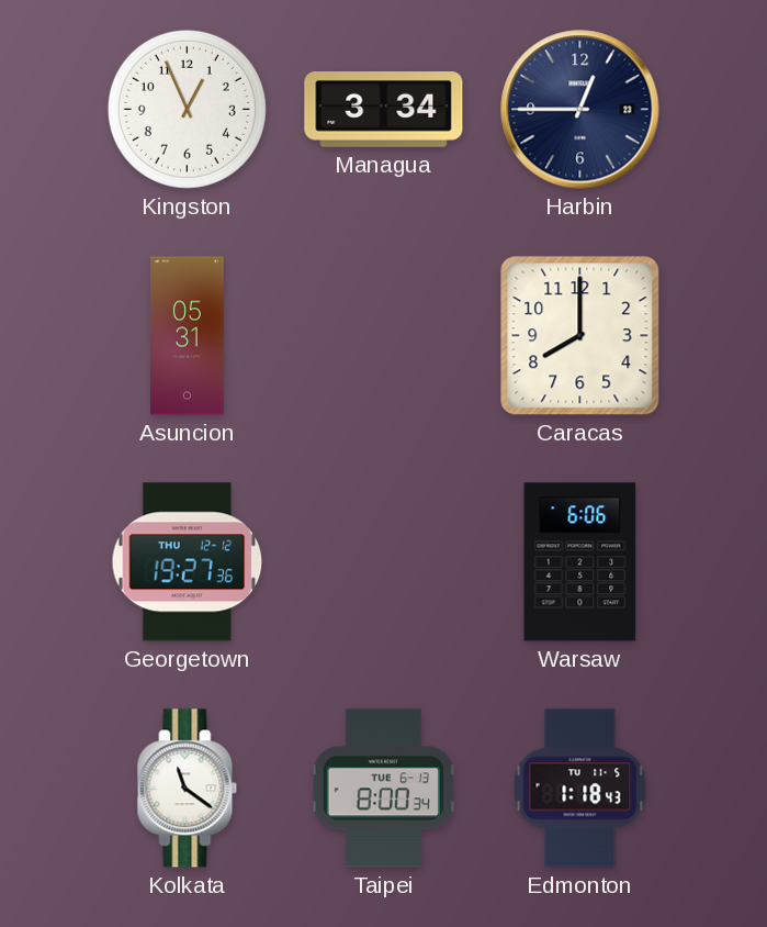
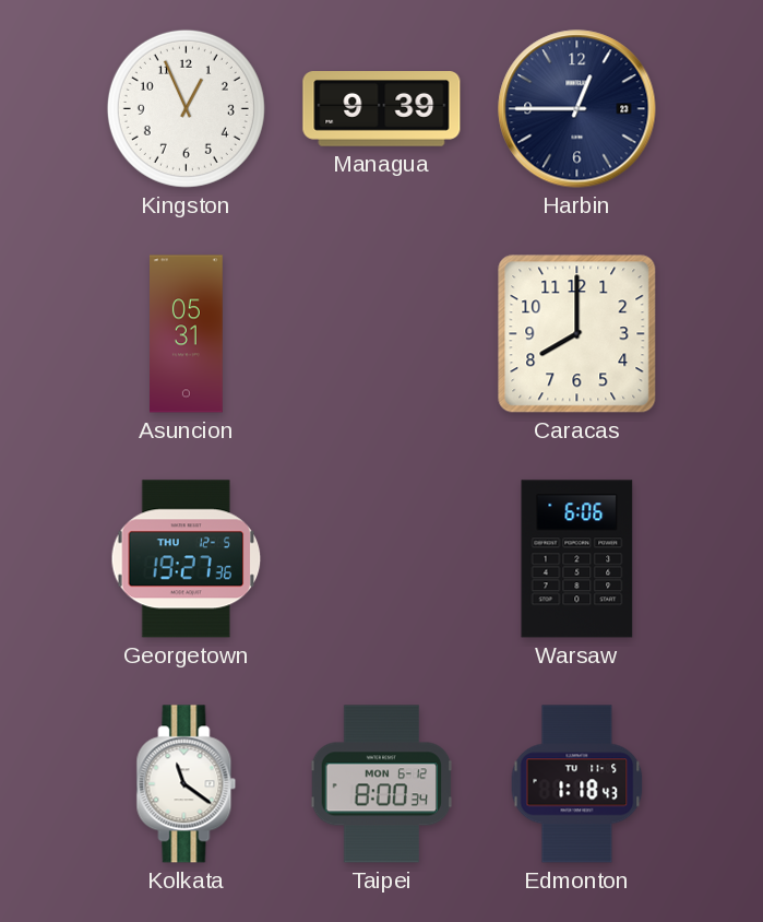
Managua: 3:34 -> 9:39
Georgetown date: THU 12-12 -> THU 12-5
Taipei date: TUE 6-13 -> MON 6-12
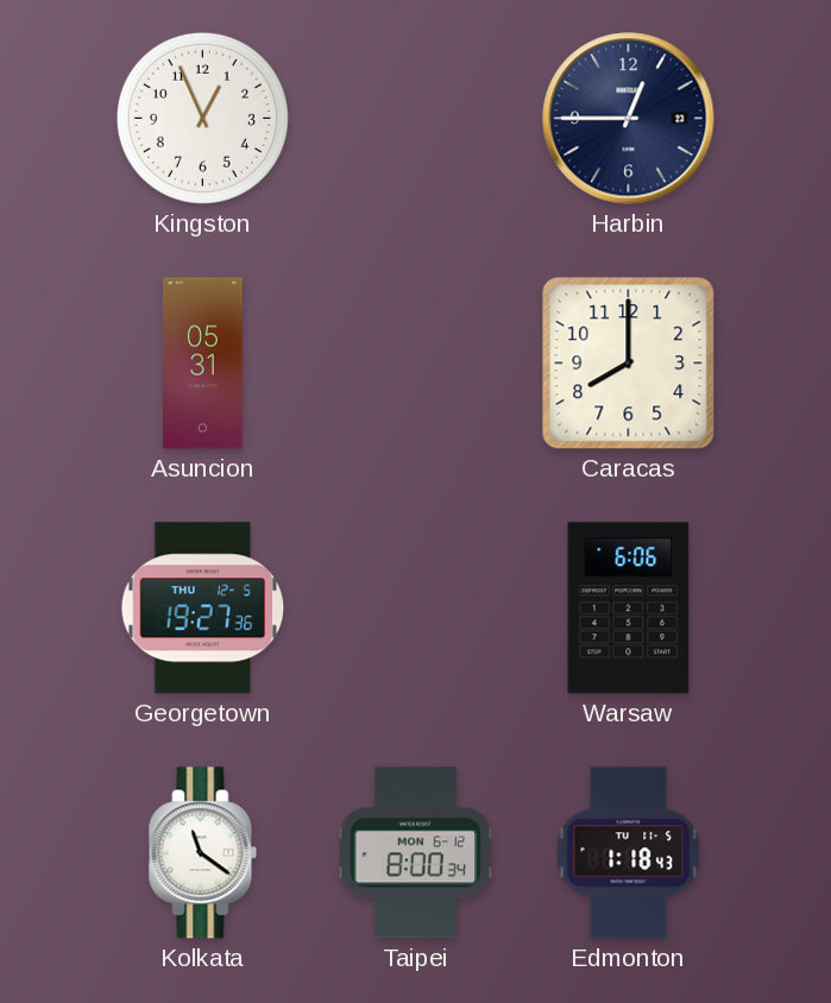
Managua: 9:39 -> none
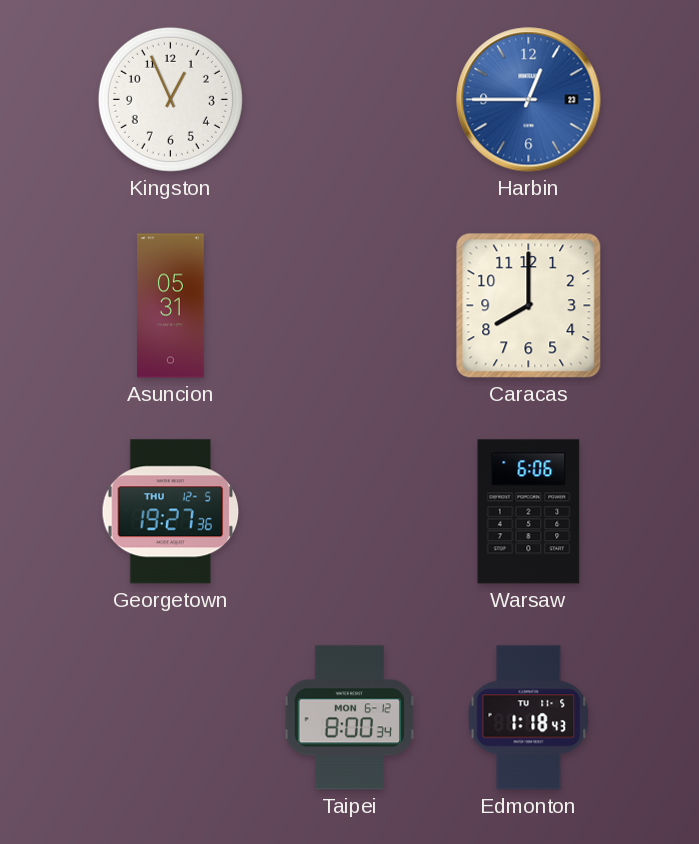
Harbin dial: navy -> blue
Kolkata: 11:21 -> none
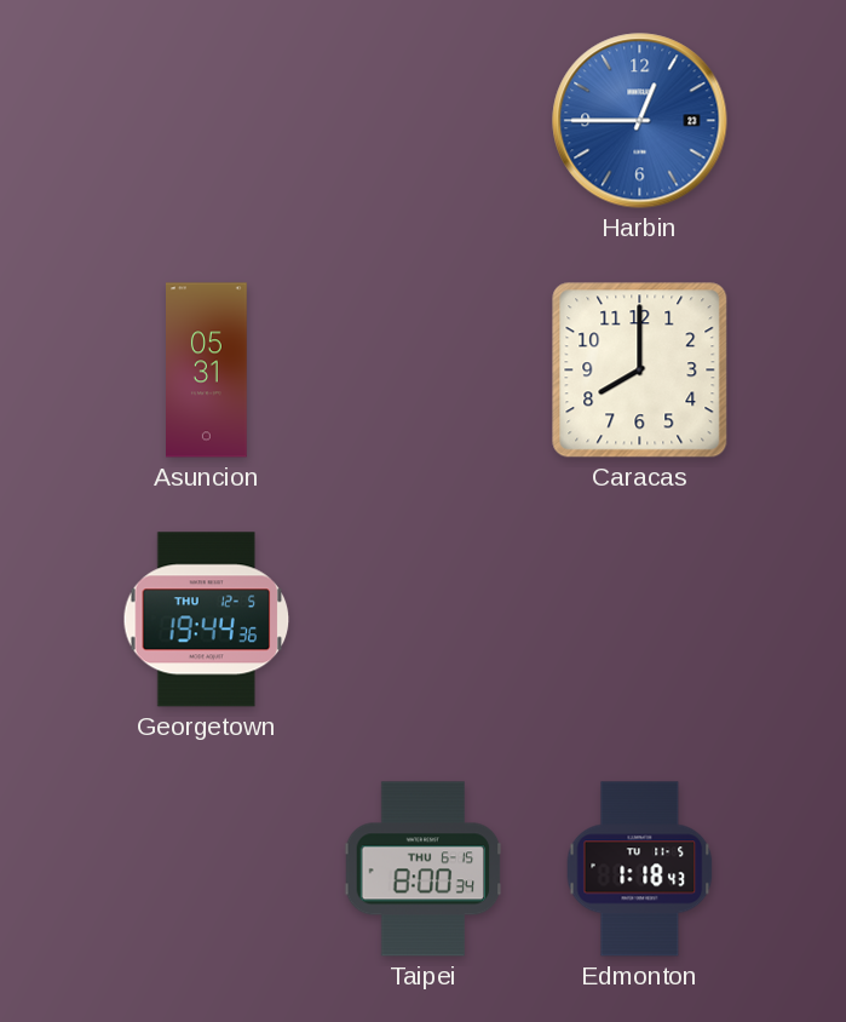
Kingston: 12:56 -> none
Georgetown: 19:27 -> 19:44
Warsaw: 6:06 -> none
Taipei date: MON 6-12 -> THU 6-15
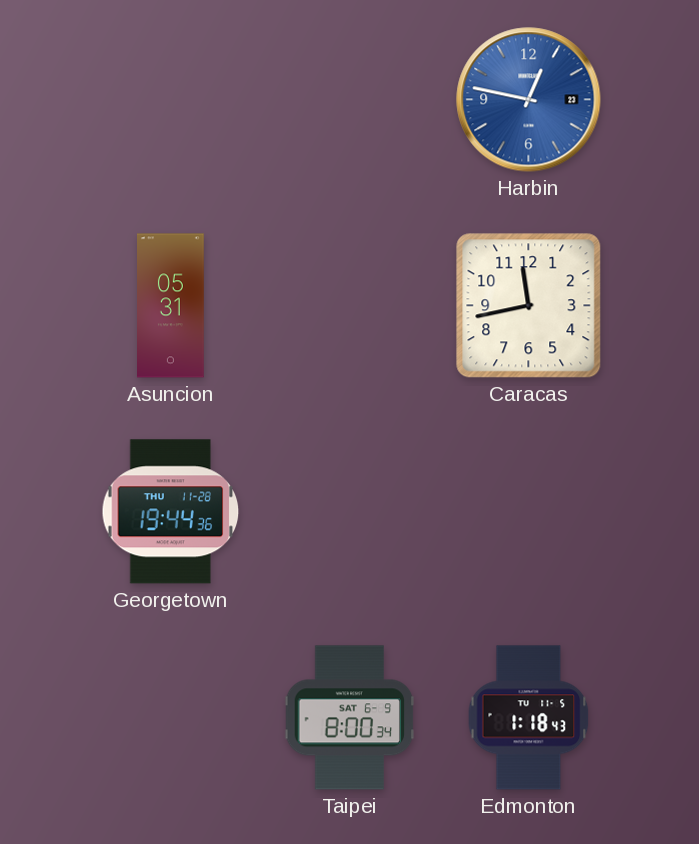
Harbin: 12:45 -> 12:47
Caracas: 8:00 -> 11:43
Georgetown date: THU 12-5 -> THU 11-28
Taipei date: THU 6-15 -> SAT 6-9
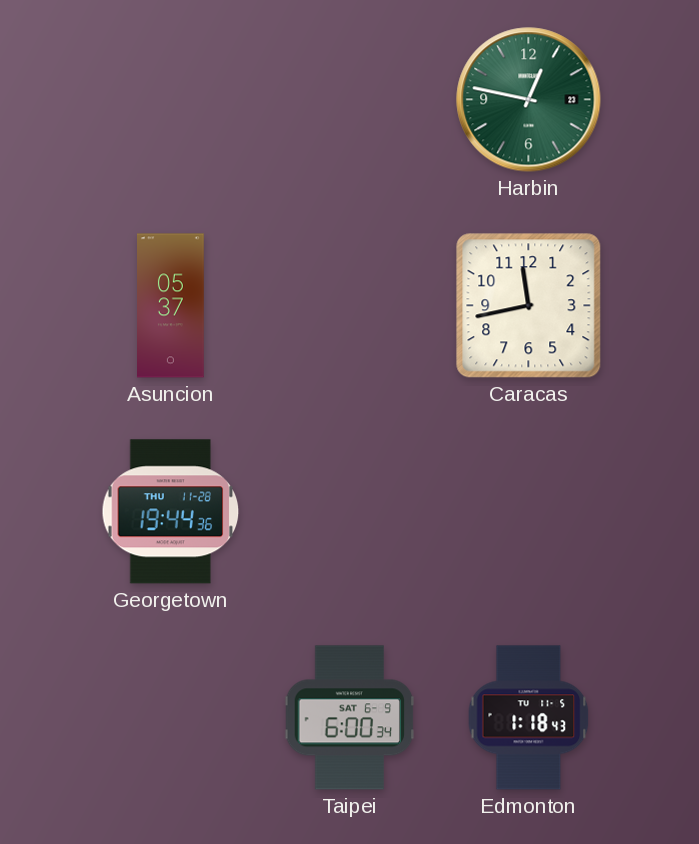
Harbin dial: blue -> green
Asuncion: 05:31 -> 05:37
Taipei: 8:00 -> 6:00
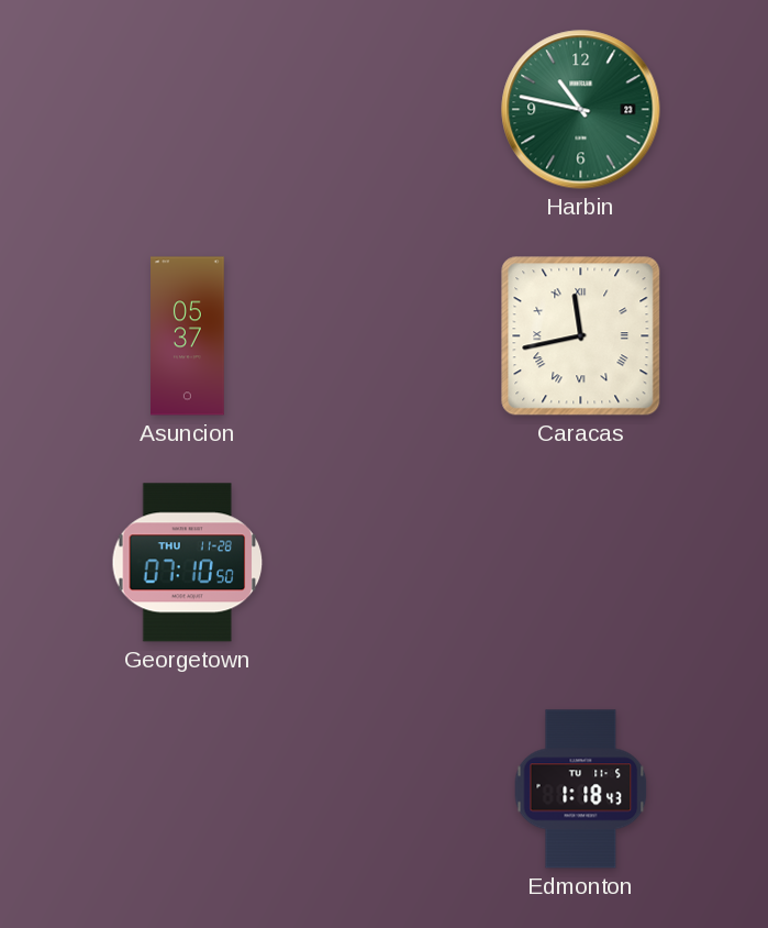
Harbin: 12:47 -> 10:47
Caracas numerals: Arabic -> Roman
Georgetown: 19:44 -> 07:10
Taipei: 6:00 -> none
